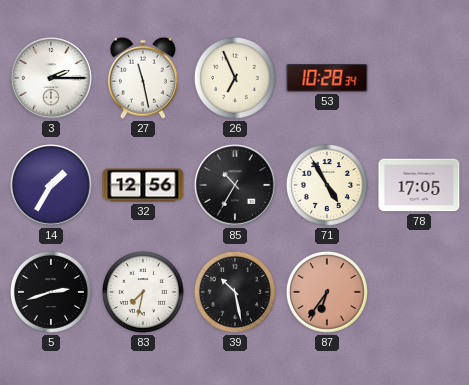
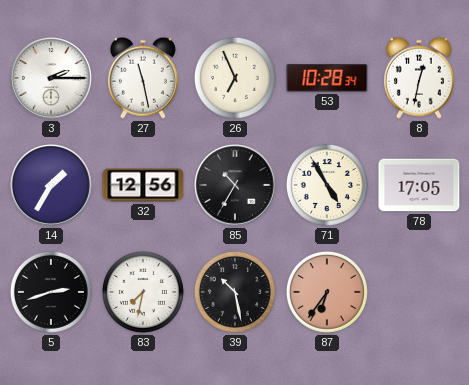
8: none -> 12:32
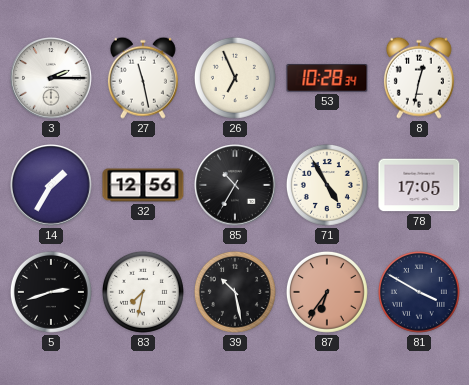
81: none -> 3:50
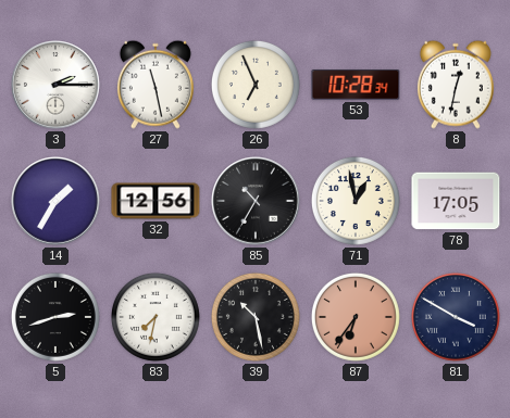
71: 4:55 -> 12:58
